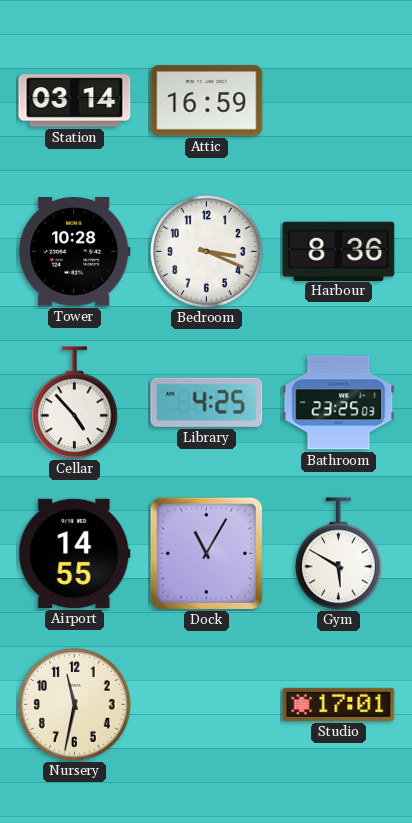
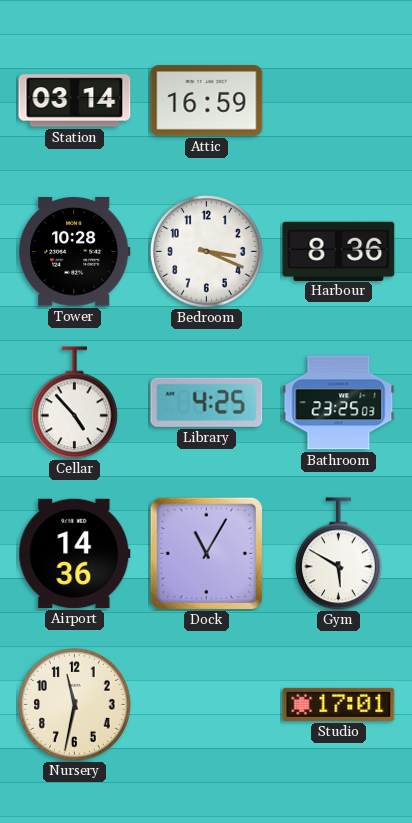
Airport: 14:55 -> 14:36
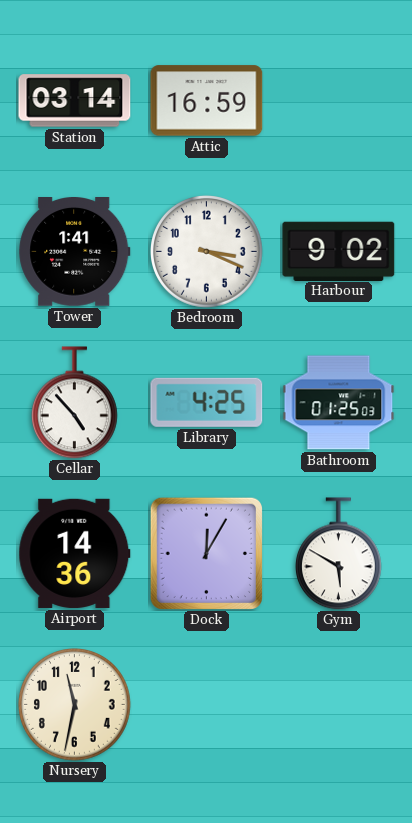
Tower: 10:28 -> 1:41
Harbour: 8:36 -> 9:02
Bathroom: 23:25 -> 01:25
Dock: 11:05 -> 12:05
Studio: 17:01 -> none
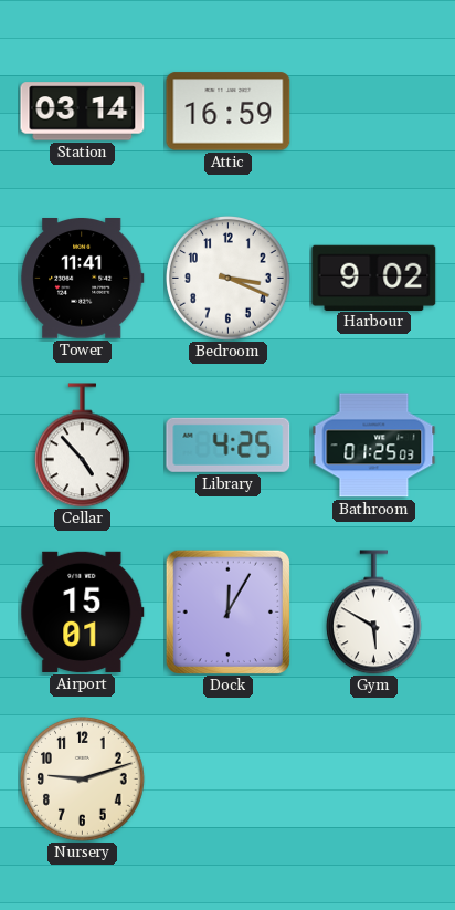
Tower: 1:41 -> 11:41
Airport: 14:36 -> 15:01
Nursery: 11:32 -> 9:12
